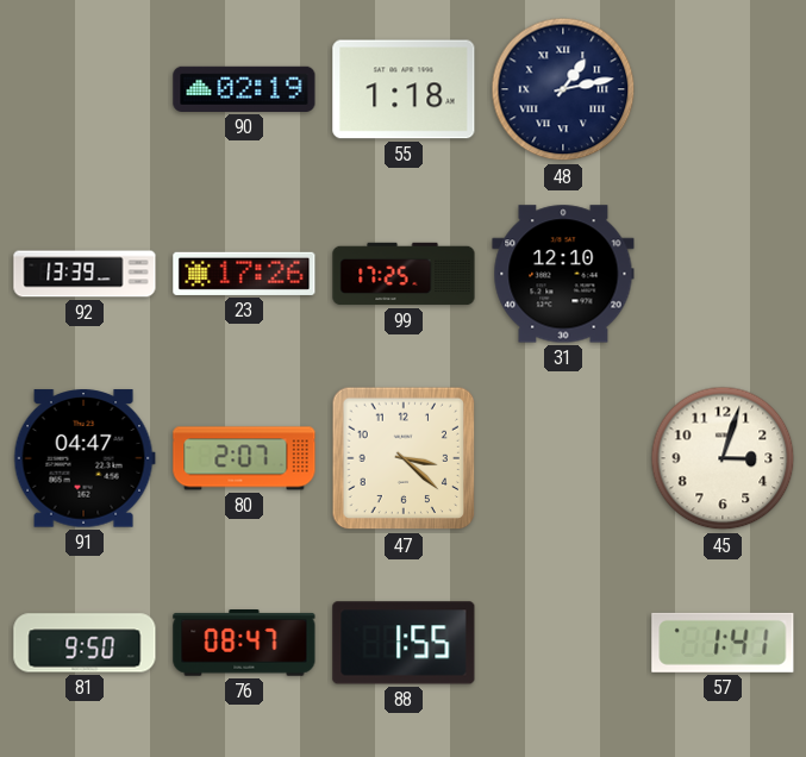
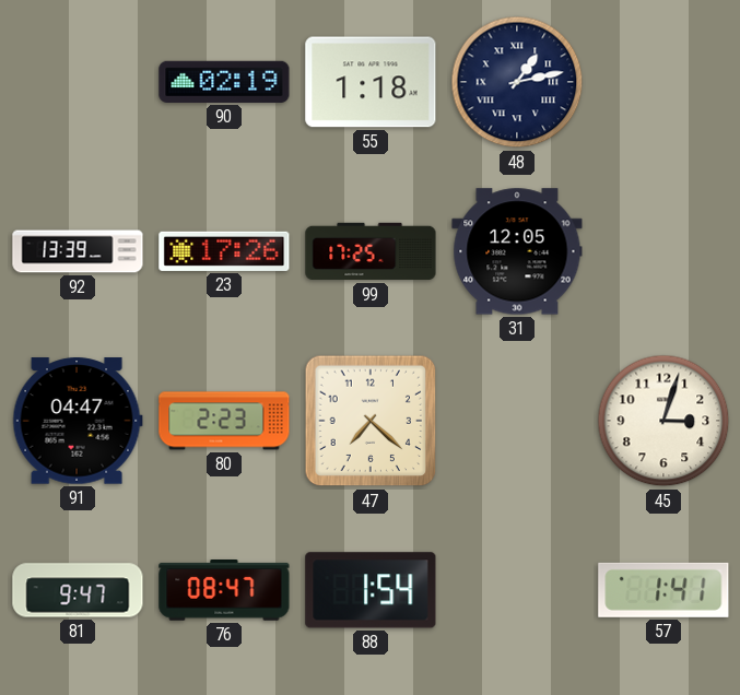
31: 12:10 -> 12:05
80: 2:07 -> 2:23
47: 3:22 -> 7:22
81: 9:50 -> 9:47
88: 1:55 -> 1:54
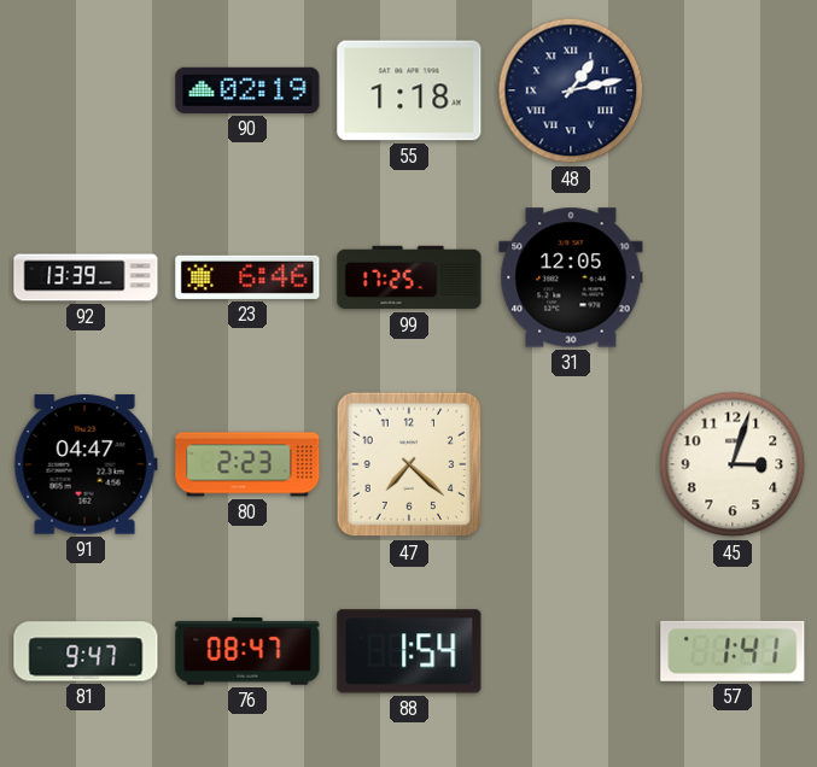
23: 17:26 -> 6:46
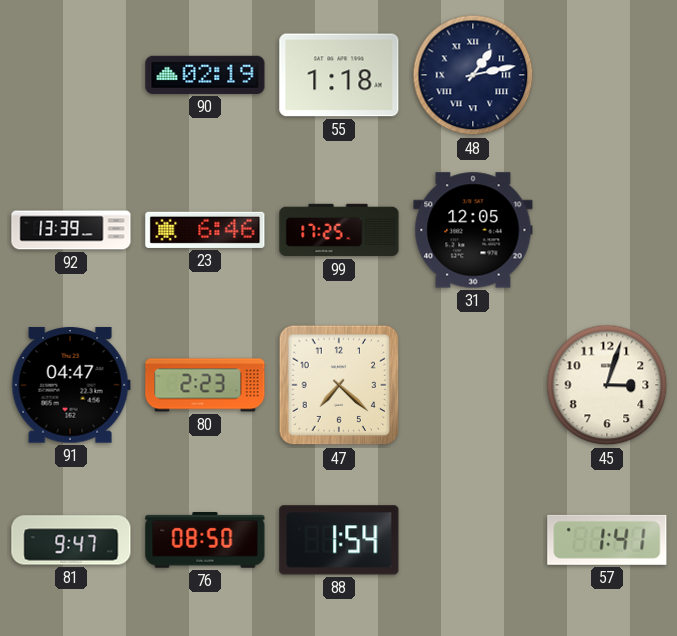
76: 08:47 -> 08:50
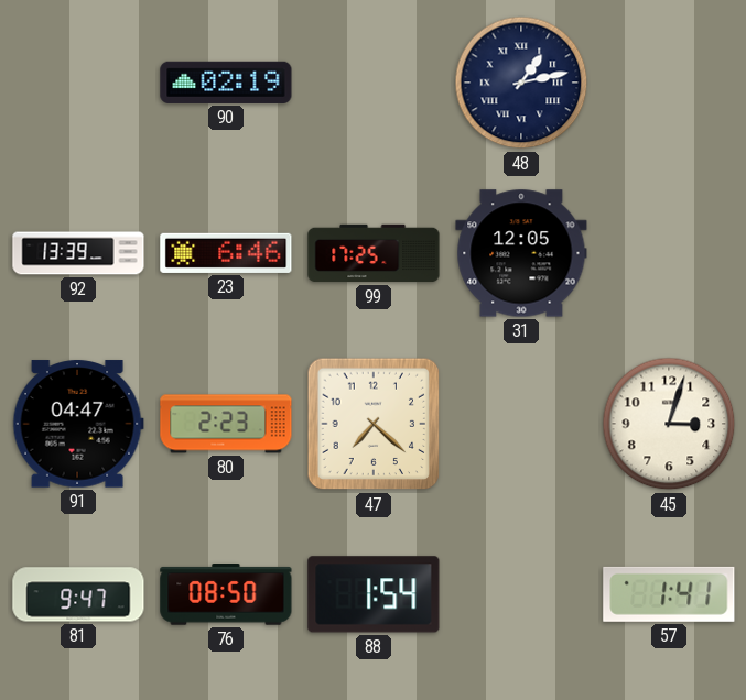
55: 1:18 -> none
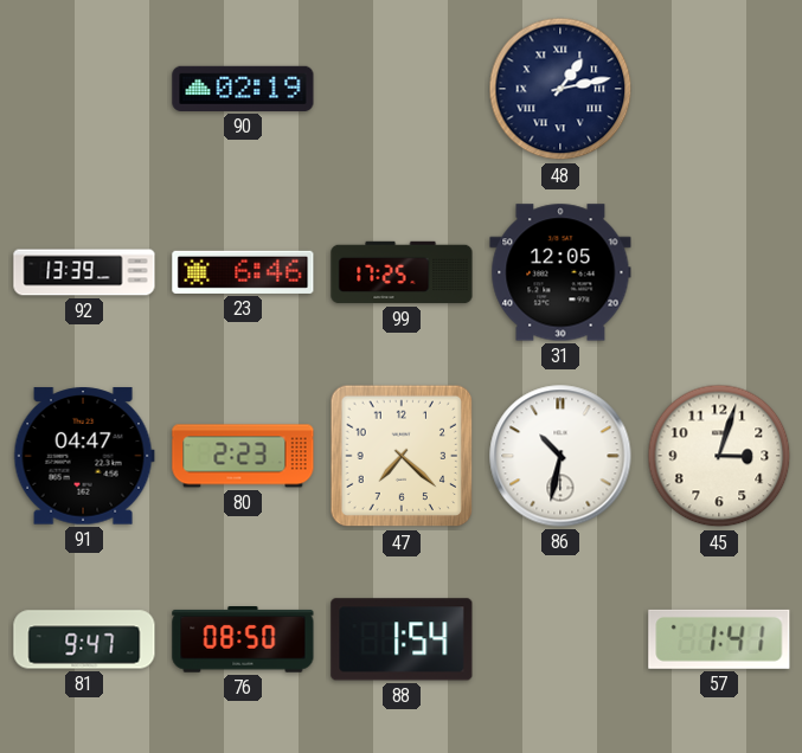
86: none -> 10:32
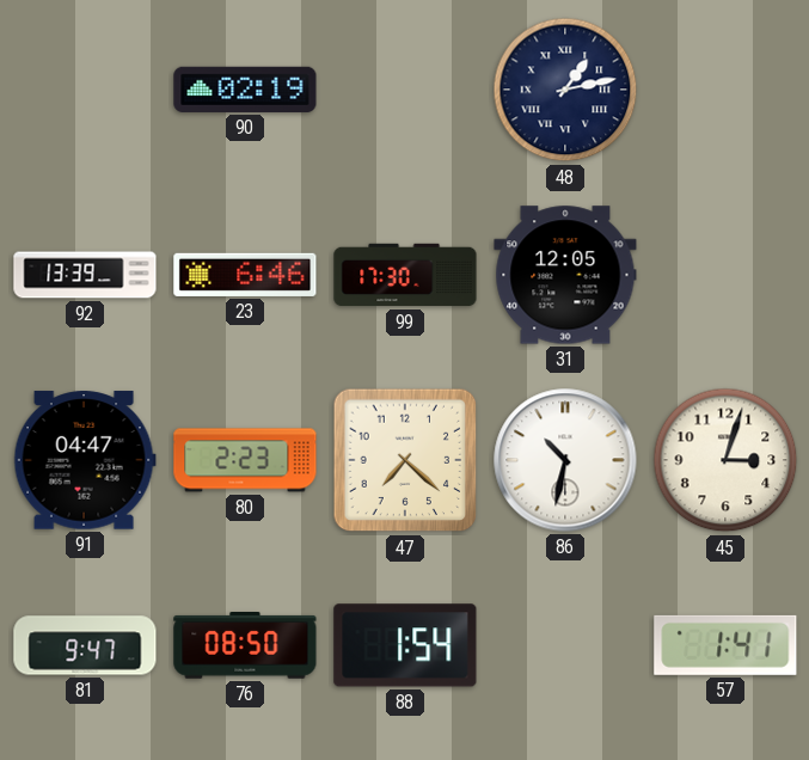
99: 17:25 -> 17:30
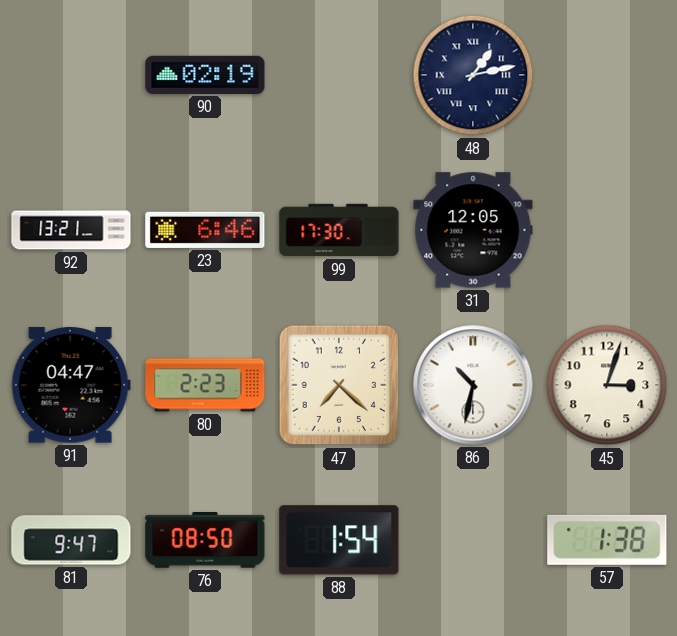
92: 13:39 -> 13:21
57: 1:41 -> 1:38
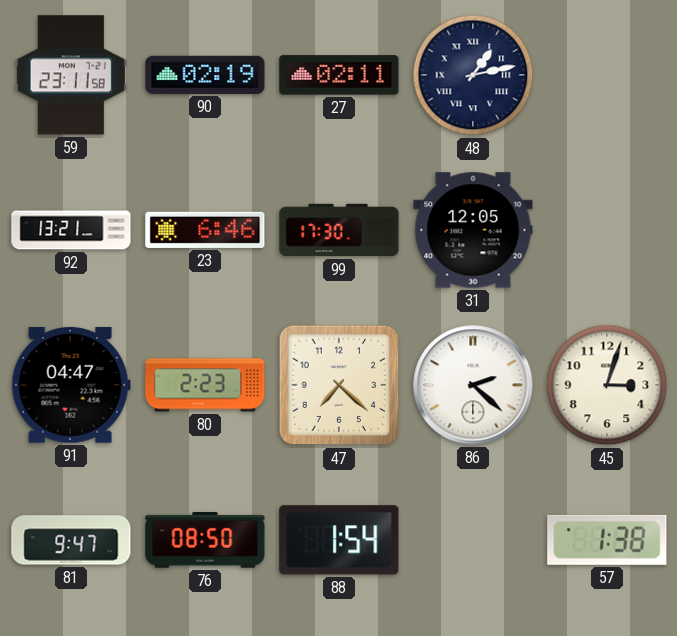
59: none -> 23:11
27: none -> 02:11
86: 10:32 -> 2:22
